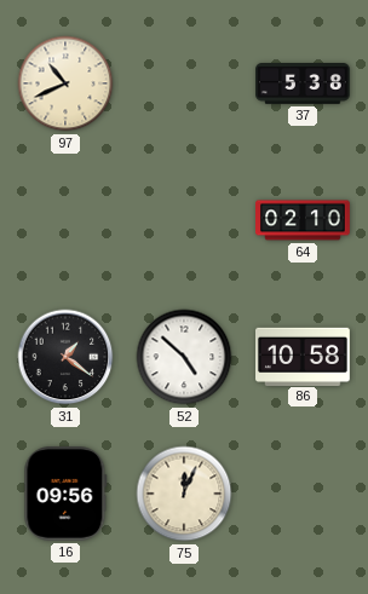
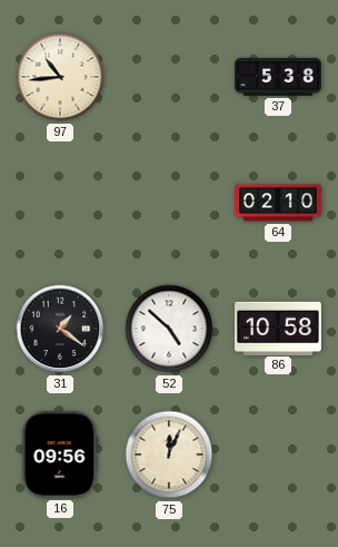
97: 10:41 -> 10:44
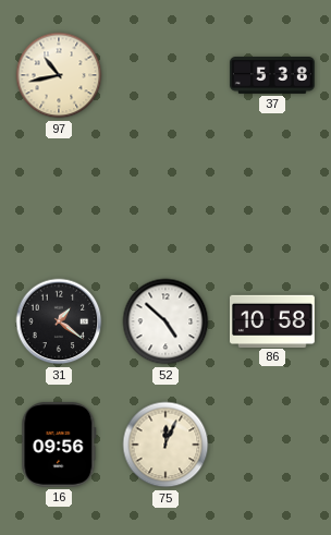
97: 10:44 -> 10:43
64: 02:10 -> none
